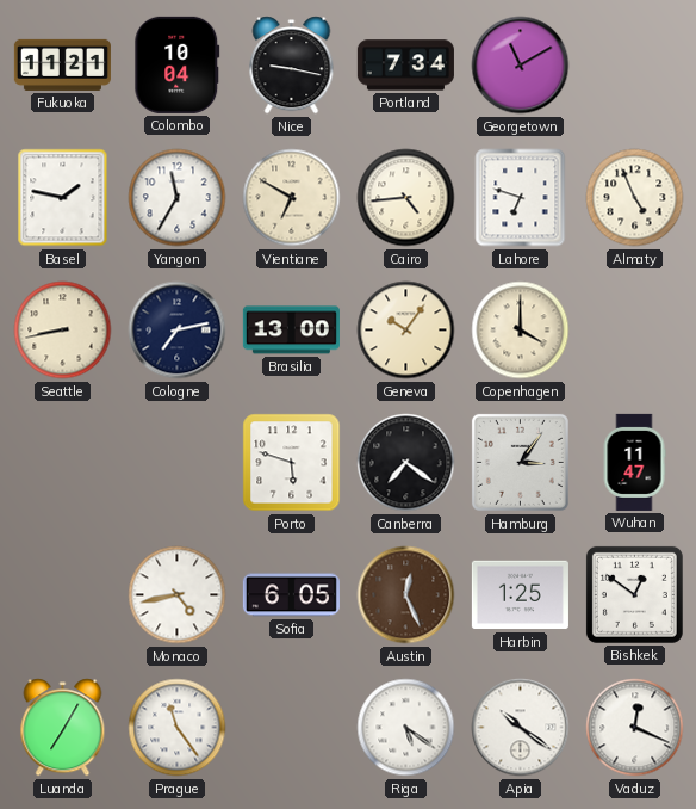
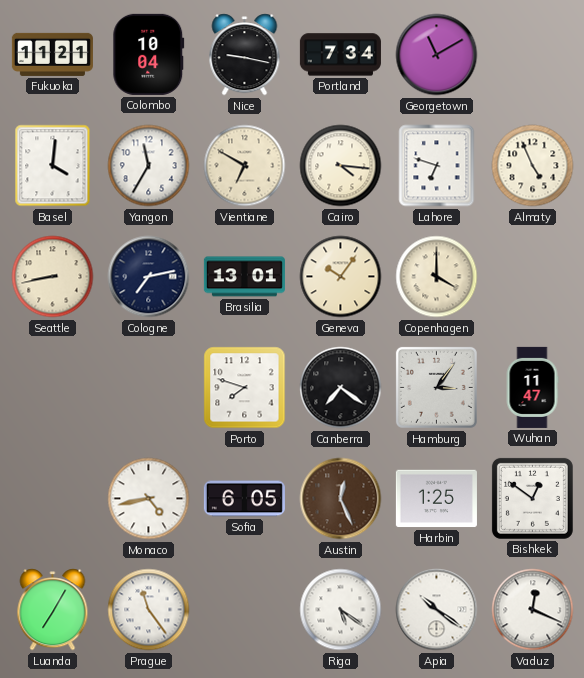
Basel: 1:47 -> 4:01
Cairo: 4:44 -> 4:16
Brasilia: 13:00 -> 13:01
Porto: 5:48 -> 7:48
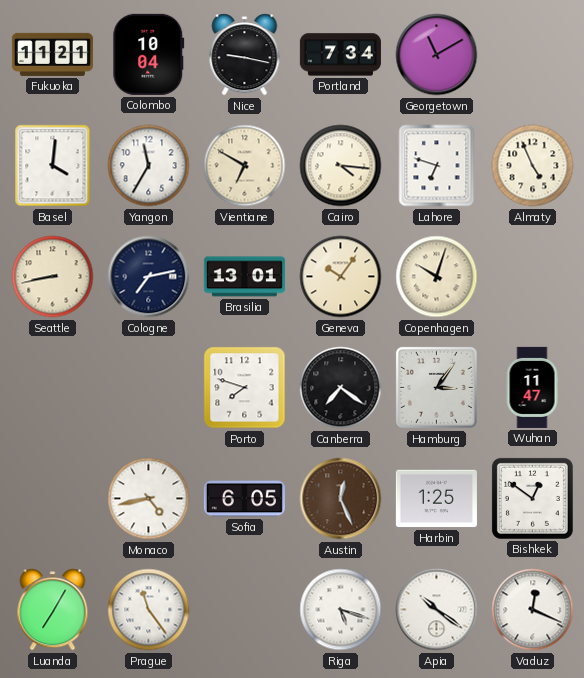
Copenhagen: 4:00 -> 10:03
Riga: 5:21 -> 5:18
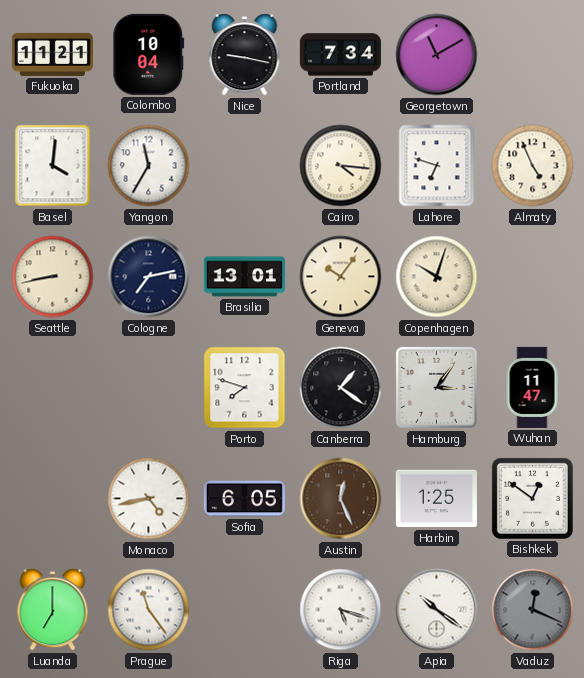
Vientiane: 6:50 -> none
Canberra: 7:21 -> 1:21
Luanda: 7:05 -> 7:00
Vaduz dial: white -> grey
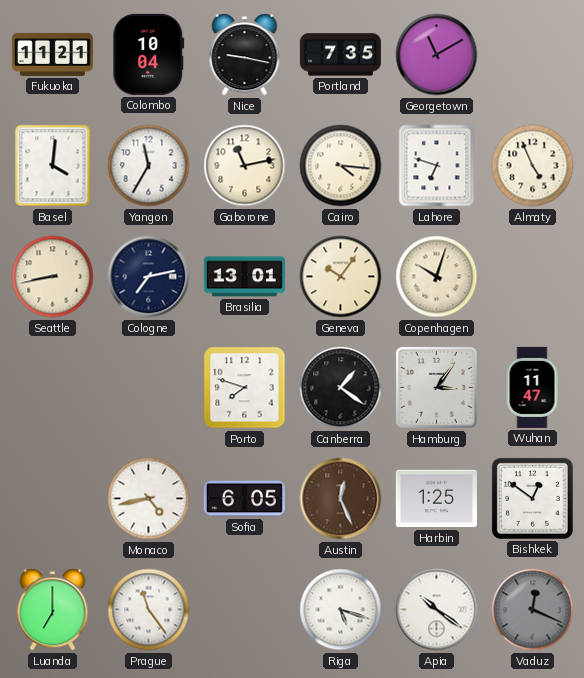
Portland: 7:34 -> 7:35
Gaborone: none -> 11:13
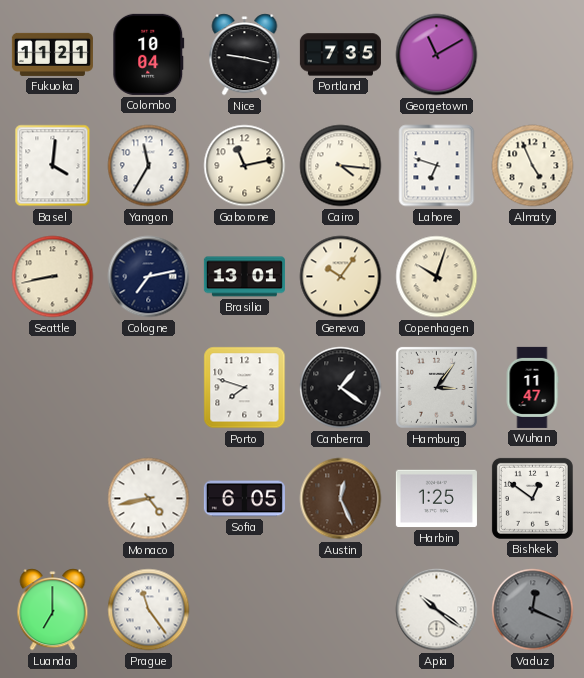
Riga: 5:18 -> none
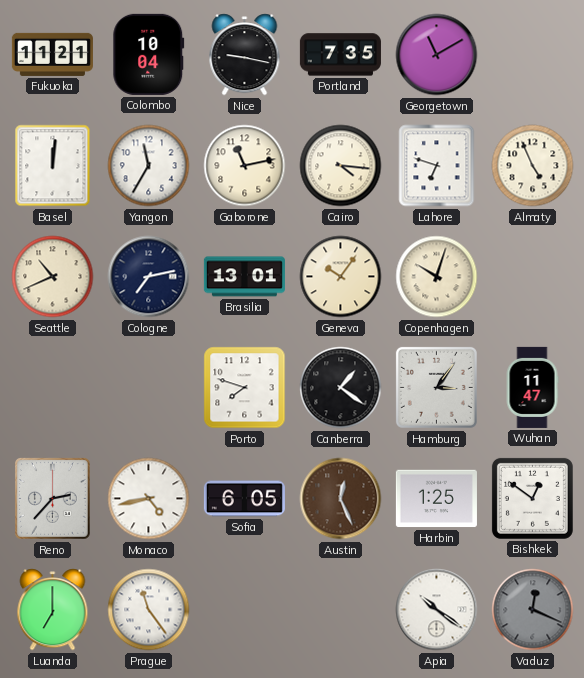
Basel: 4:01 -> 12:01
Seattle: 8:43 -> 10:41
Reno: none -> 2:37
